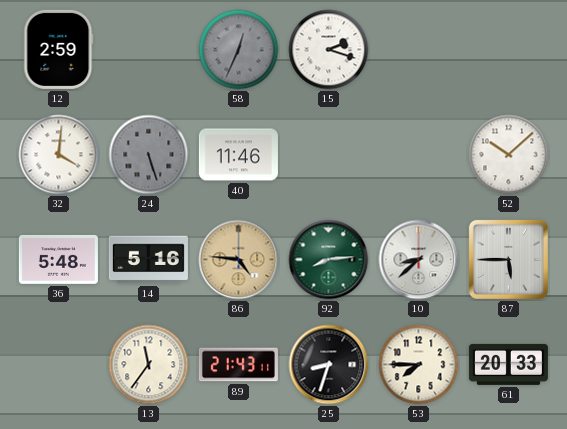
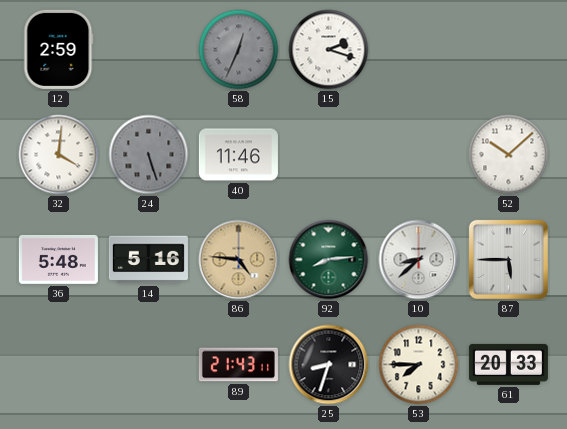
13: 11:36 -> none
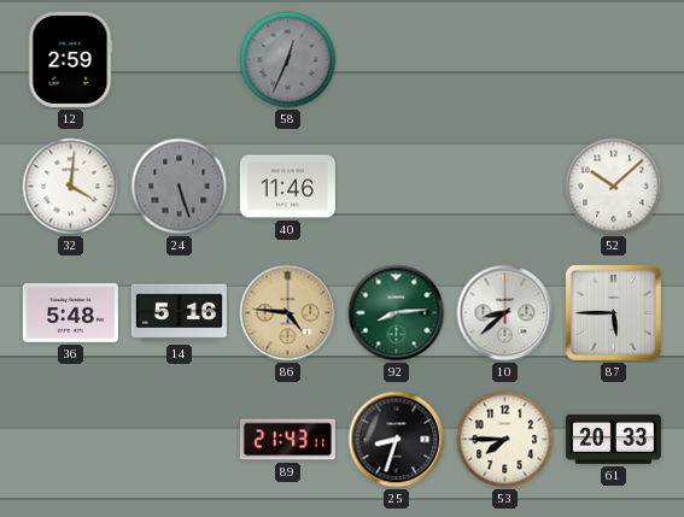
15: 2:18 -> none
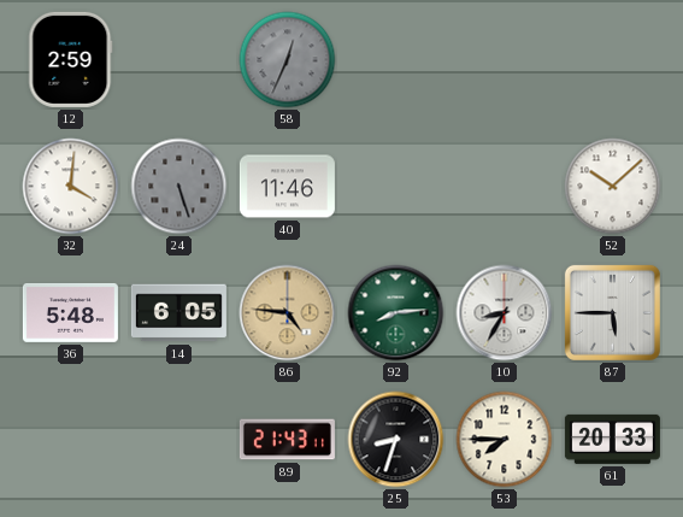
14: 5:16 -> 6:05
10: 8:38 -> 8:35
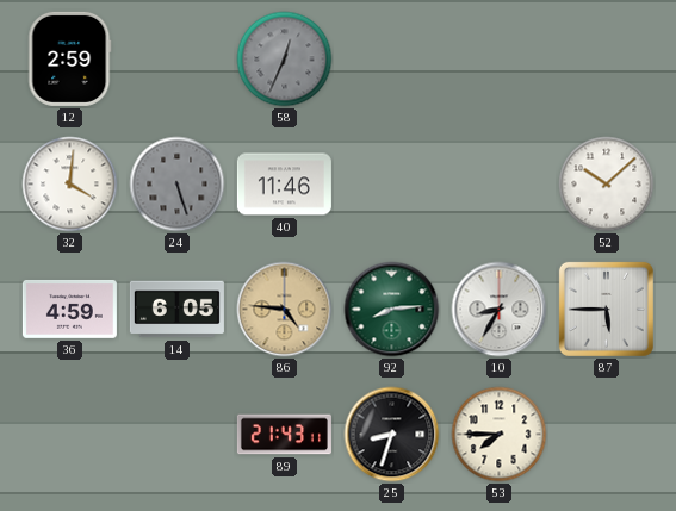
36: 5:48 -> 4:59
61: 20:33 -> none
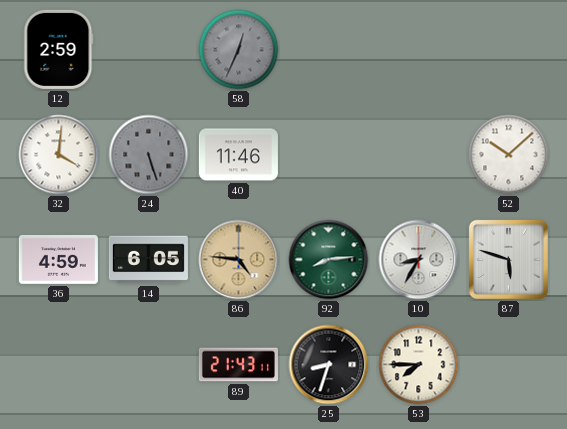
87: 5:45 -> 5:48
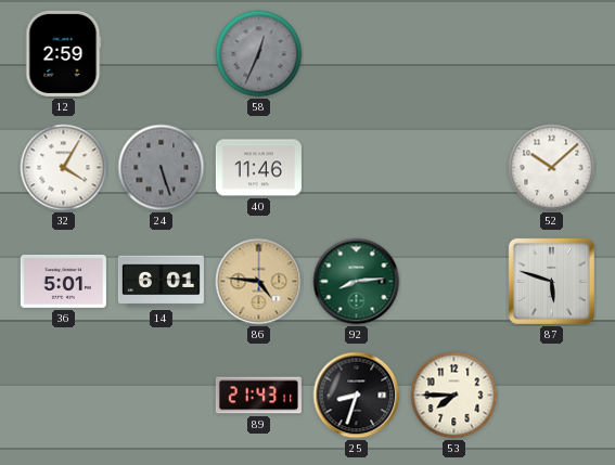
32: 4:01 -> 4:05
36: 4:59 -> 5:01
14: 6:05 -> 6:01
10: 8:35 -> none
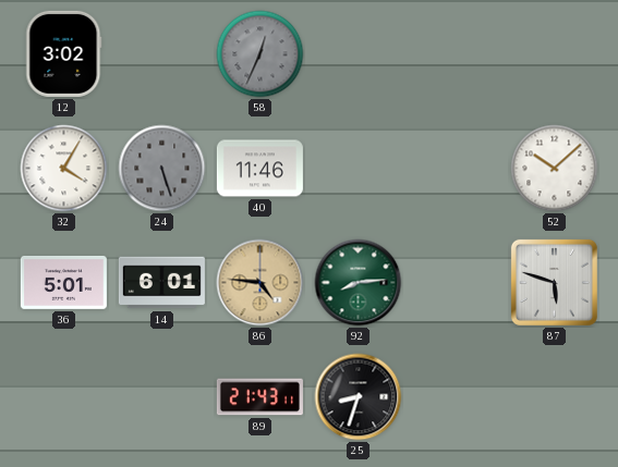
12: 2:59 -> 3:02
53: 7:45 -> none
